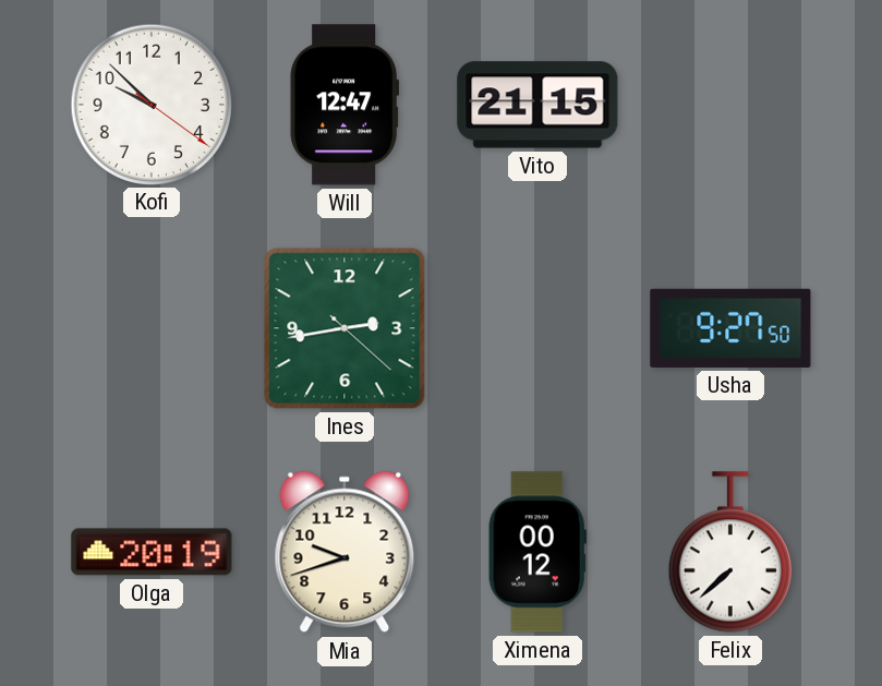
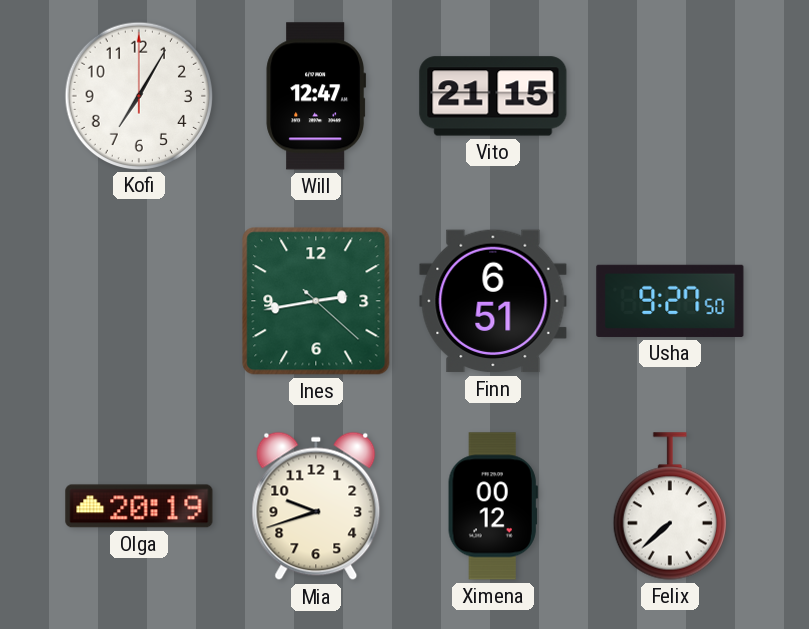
Kofi: 9:52 -> 7:05
Finn: none -> 6:51
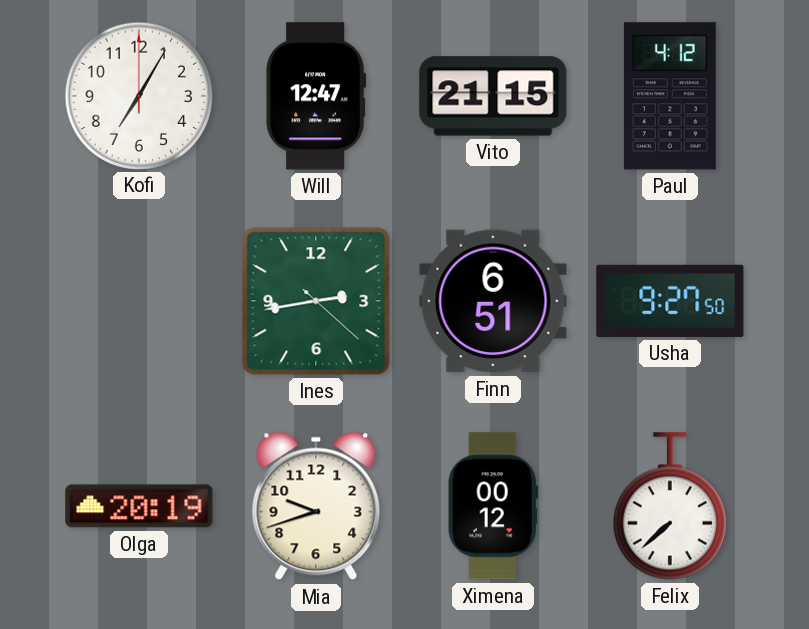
Paul: none -> 4:12
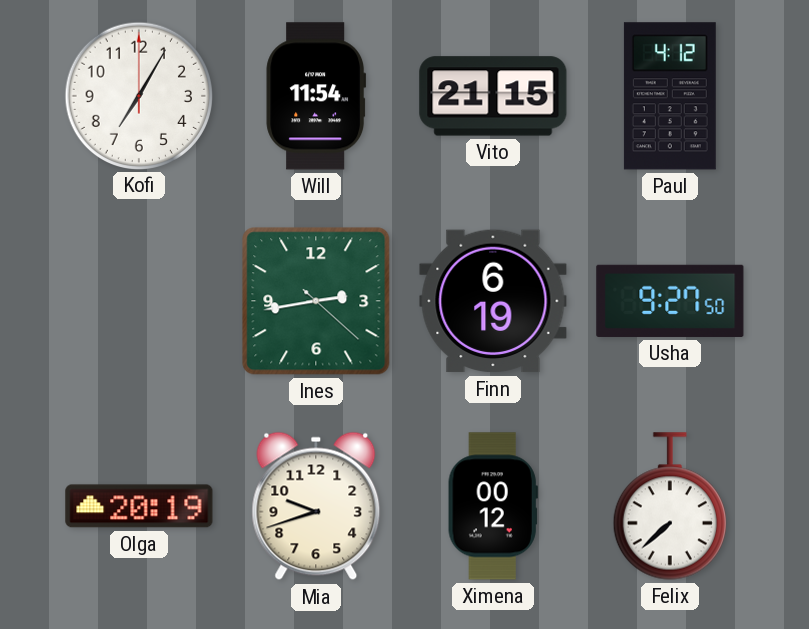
Will: 12:47 -> 11:54
Finn: 6:51 -> 6:19
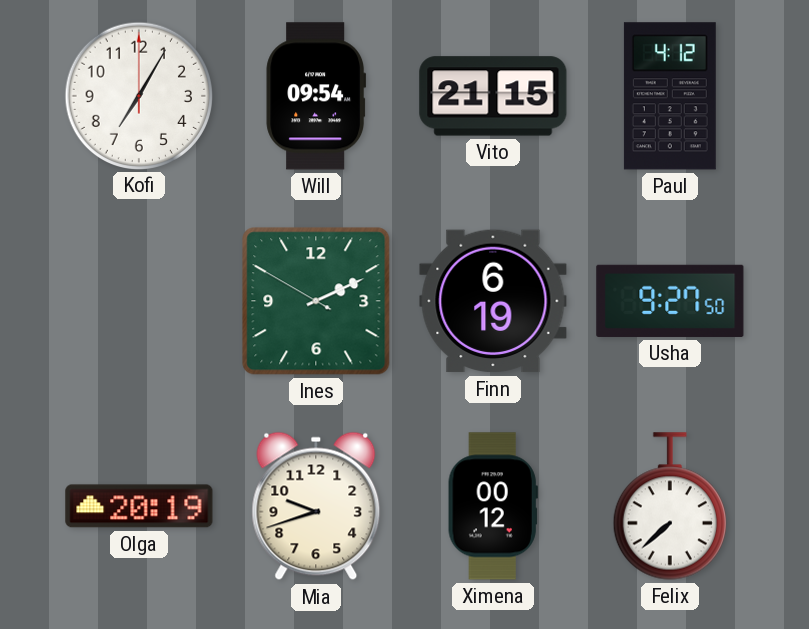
Will: 11:54 -> 09:54
Ines: 2:43 -> 2:10
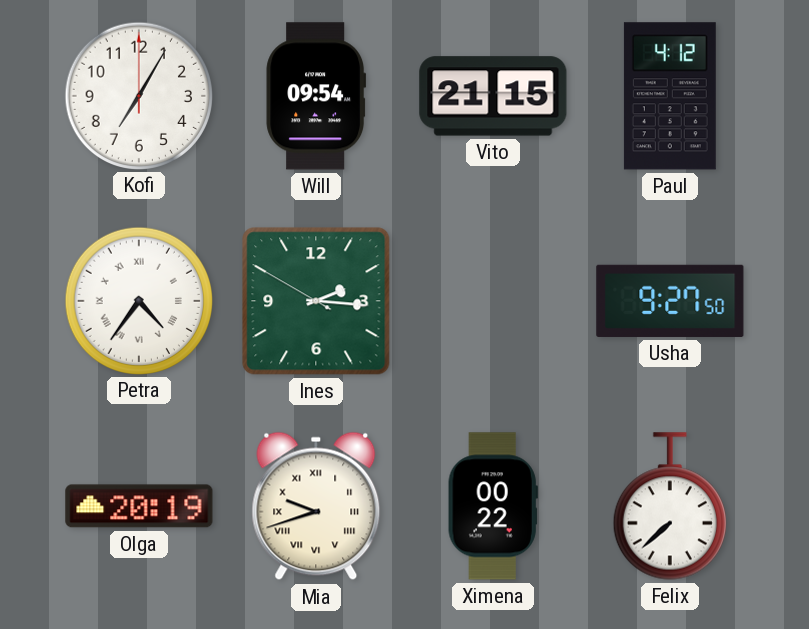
Petra: none -> 4:36
Ines: 2:10 -> 2:15
Finn: 6:19 -> none
Mia numerals: Arabic -> Roman
Ximena: 00:12 -> 00:22
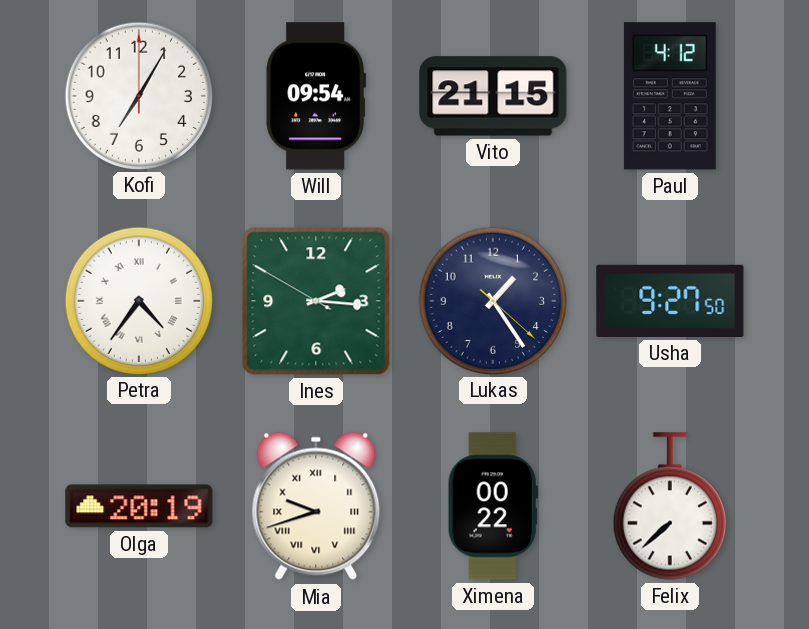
Lukas: none -> 1:24
